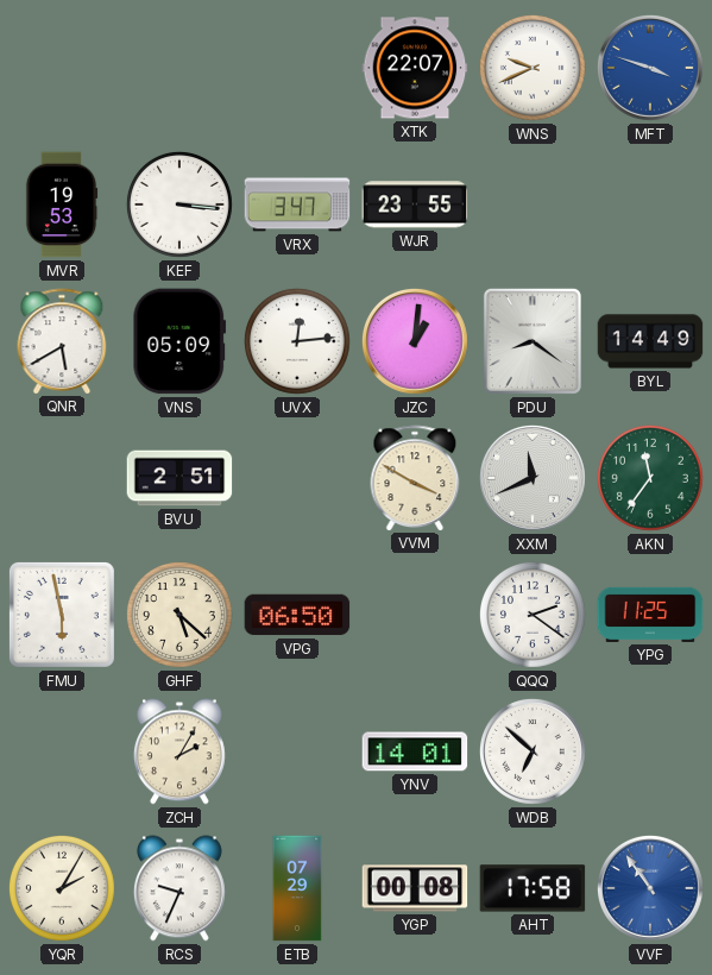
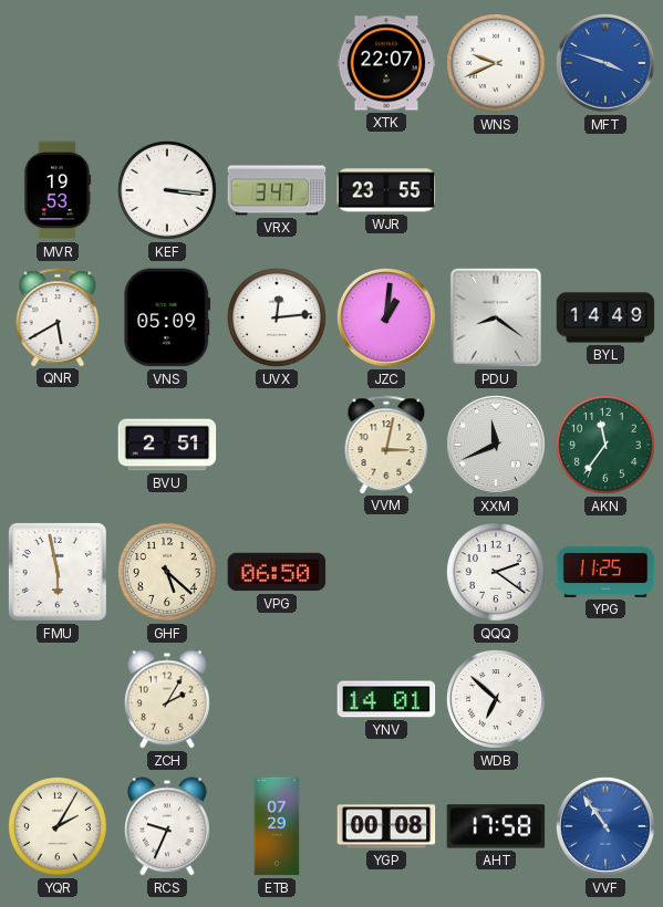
VVM: 3:50 -> 3:02
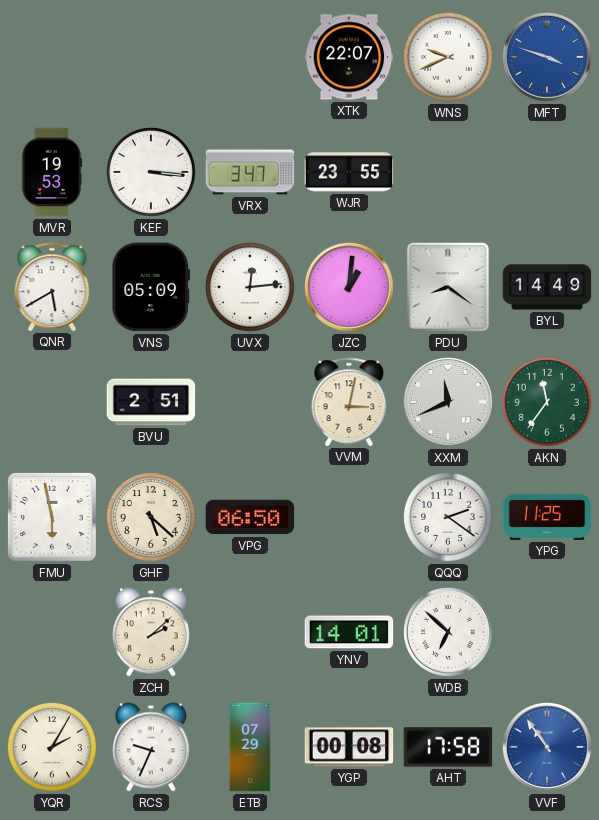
ZCH: 2:05 -> 2:08
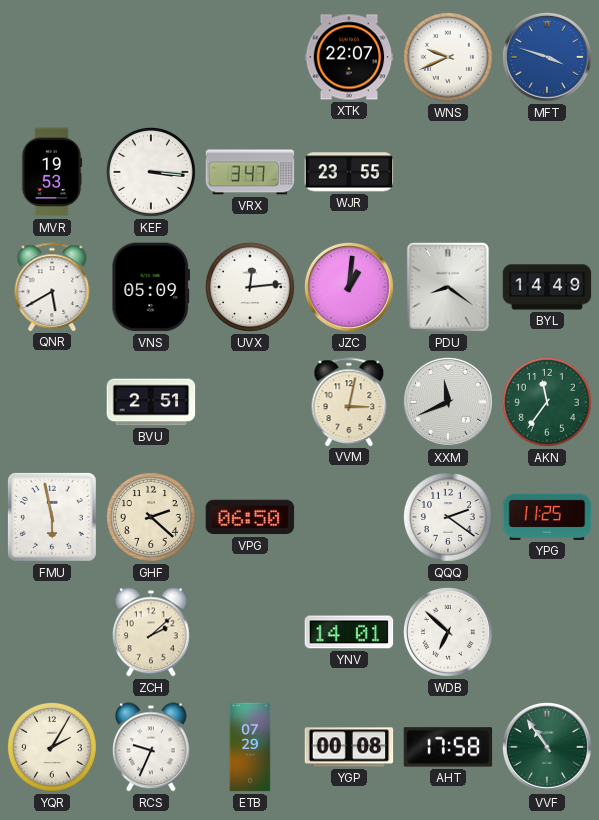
GHF: 5:22 -> 2:22
VVF dial: blue -> green
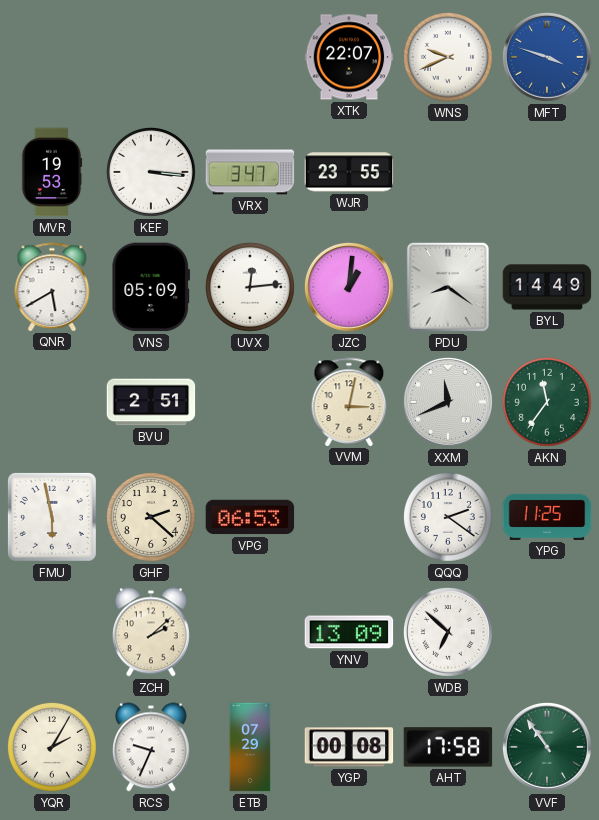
VPG: 06:50 -> 06:53
YNV: 14:01 -> 13:09
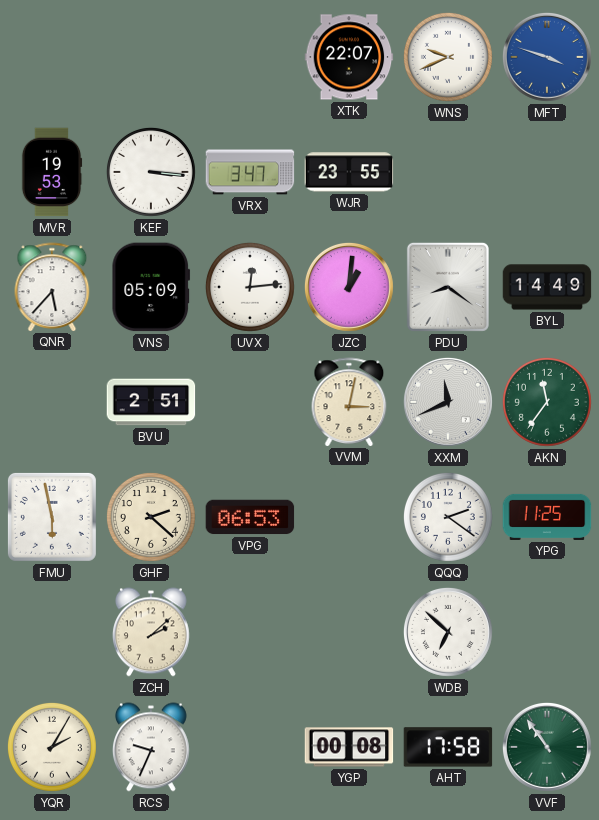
QNR: 5:40 -> 5:37
YNV: 13:09 -> none
ETB: 07:29 -> none
